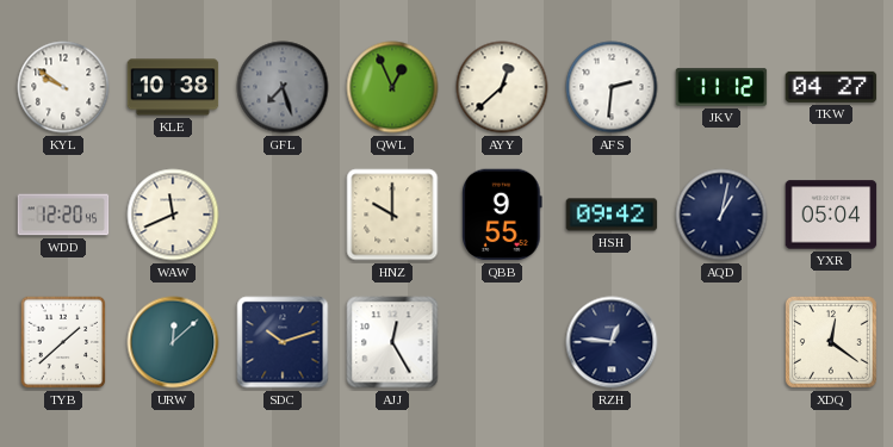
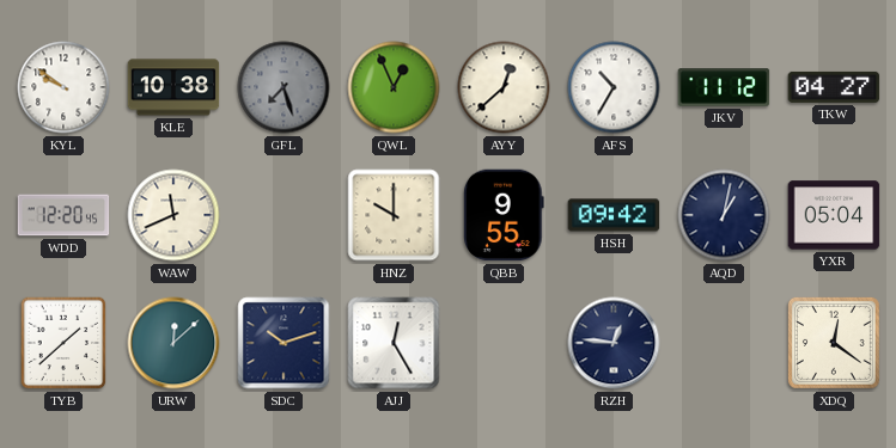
AFS: 2:31 -> 10:35
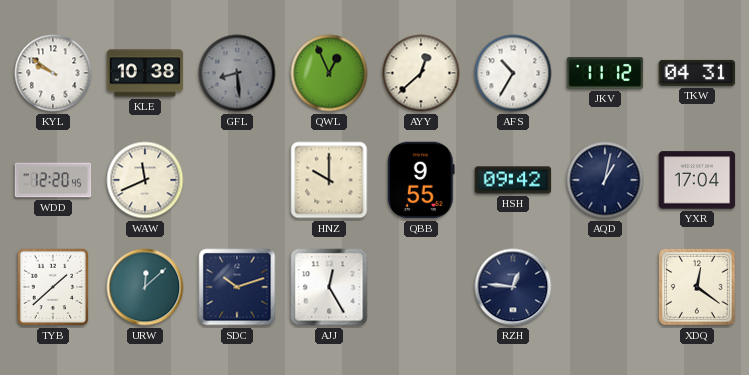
GFL: 7:27 -> 8:29
TKW: 04:27 -> 04:31
YXR: 05:04 -> 17:04
